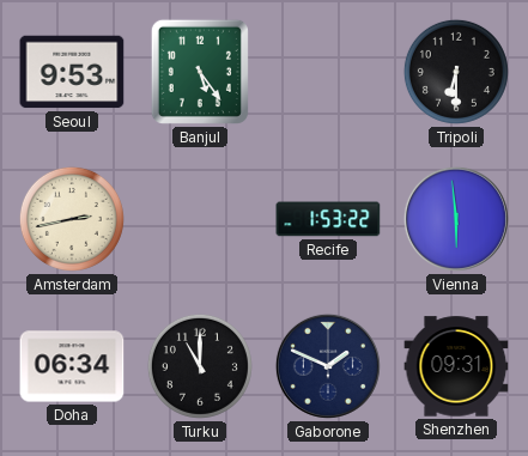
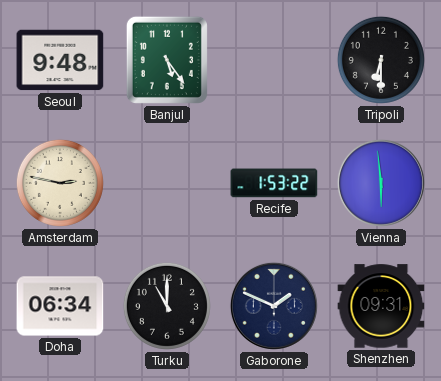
Seoul: 9:53 -> 9:48
Amsterdam: 2:43 -> 2:47
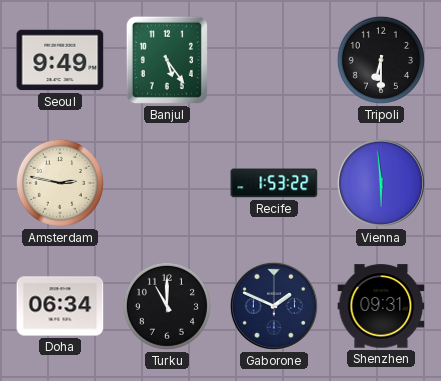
Seoul: 9:48 -> 9:49
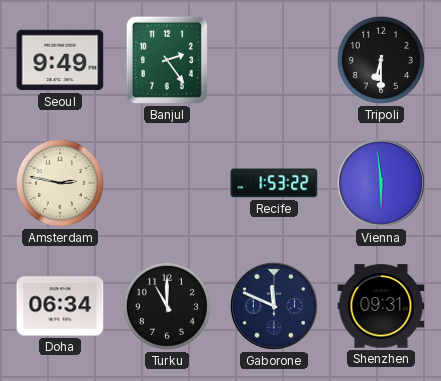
Banjul: 5:24 -> 2:24
Gaborone: 1:49 -> 11:49
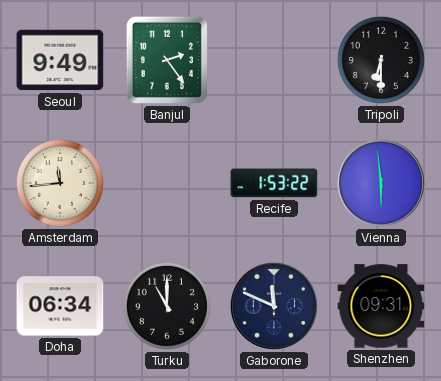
Amsterdam: 2:47 -> 11:44
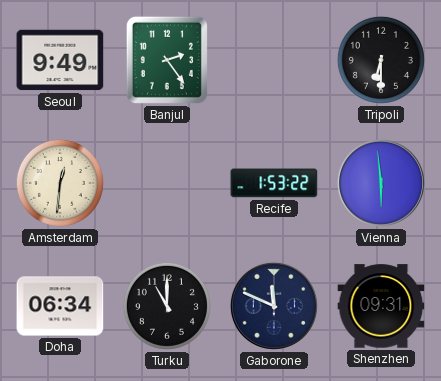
Amsterdam: 11:44 -> 12:31
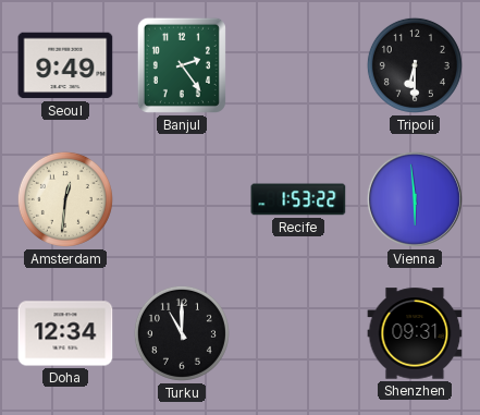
Doha: 06:34 -> 12:34
Gaborone: 11:49 -> none
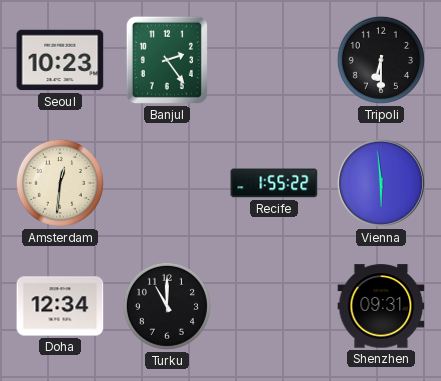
Seoul: 9:49 -> 10:23
Recife: 1:53 -> 1:55
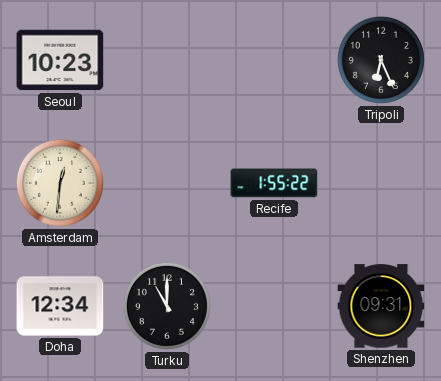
Banjul: 2:24 -> none
Tripoli: 6:30 -> 6:26
Vienna: 5:59 -> none
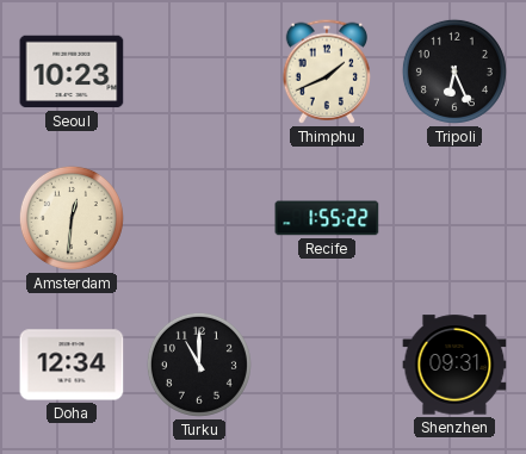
Thimphu: none -> 1:41
